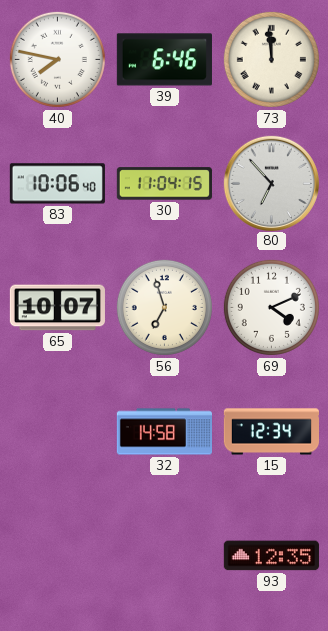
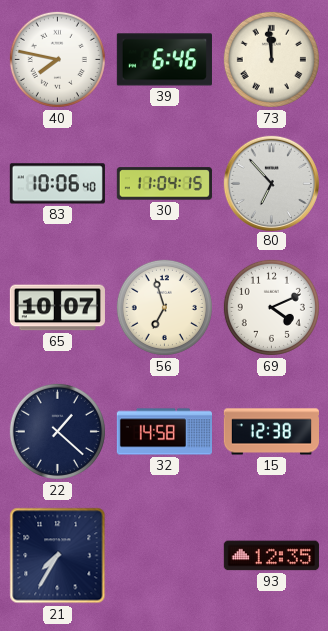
22: none -> 1:22
15: 12:34 -> 12:38
21: none -> 7:35
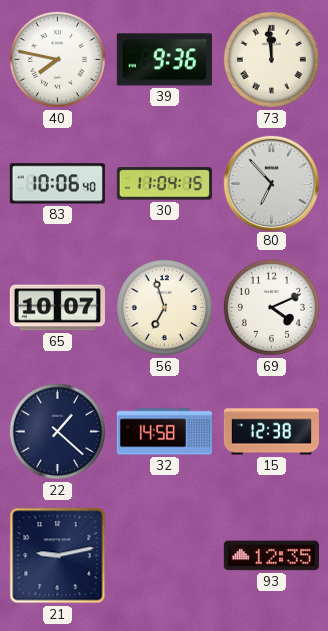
39: 6:46 -> 9:36
21: 7:35 -> 9:13
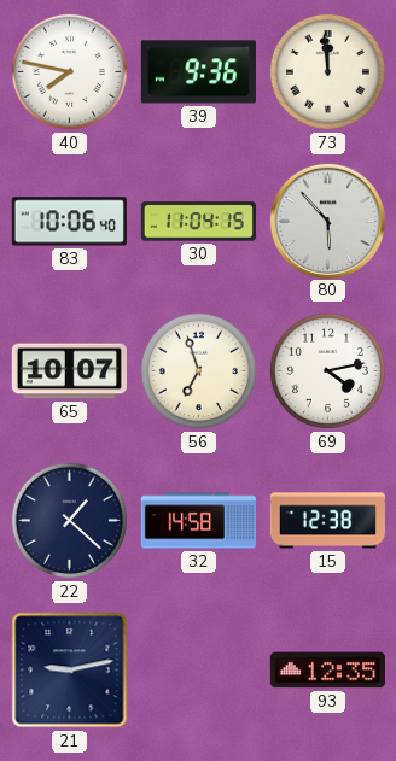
80: 6:53 -> 5:53
69: 4:11 -> 4:13
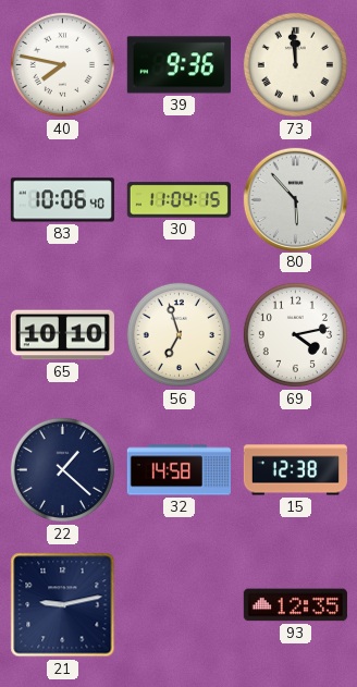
65: 10:07 -> 10:10
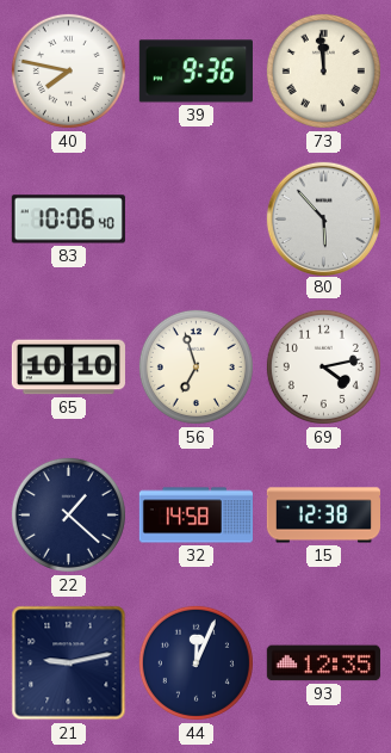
30: 11:04 -> none
44: none -> 12:04
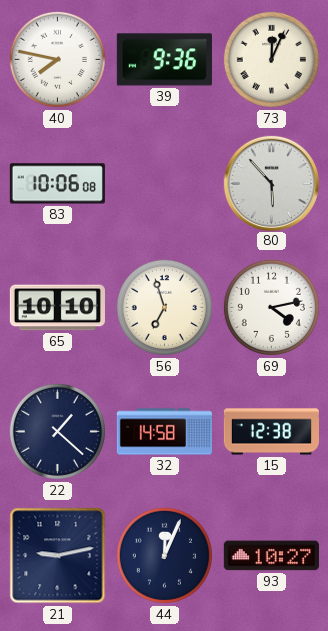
73: 11:59 -> 12:04
83: 10:06:40 -> 10:06:08
93: 12:35 -> 10:27
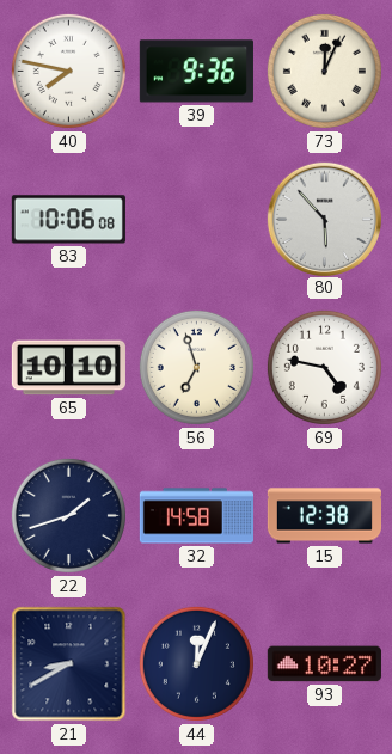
69: 4:13 -> 4:47
22: 1:22 -> 1:42
21: 9:13 -> 8:40
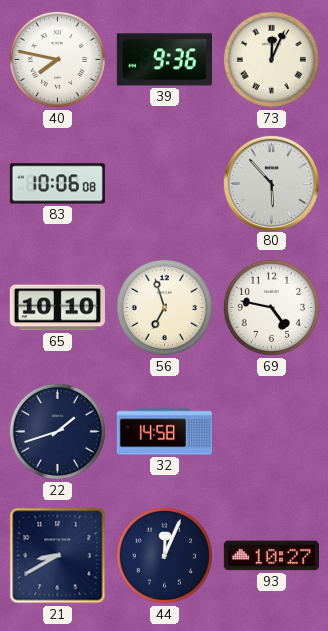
15: 12:38 -> none
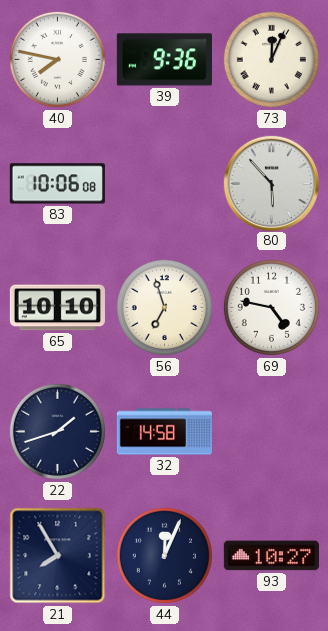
21: 8:40 -> 7:55
